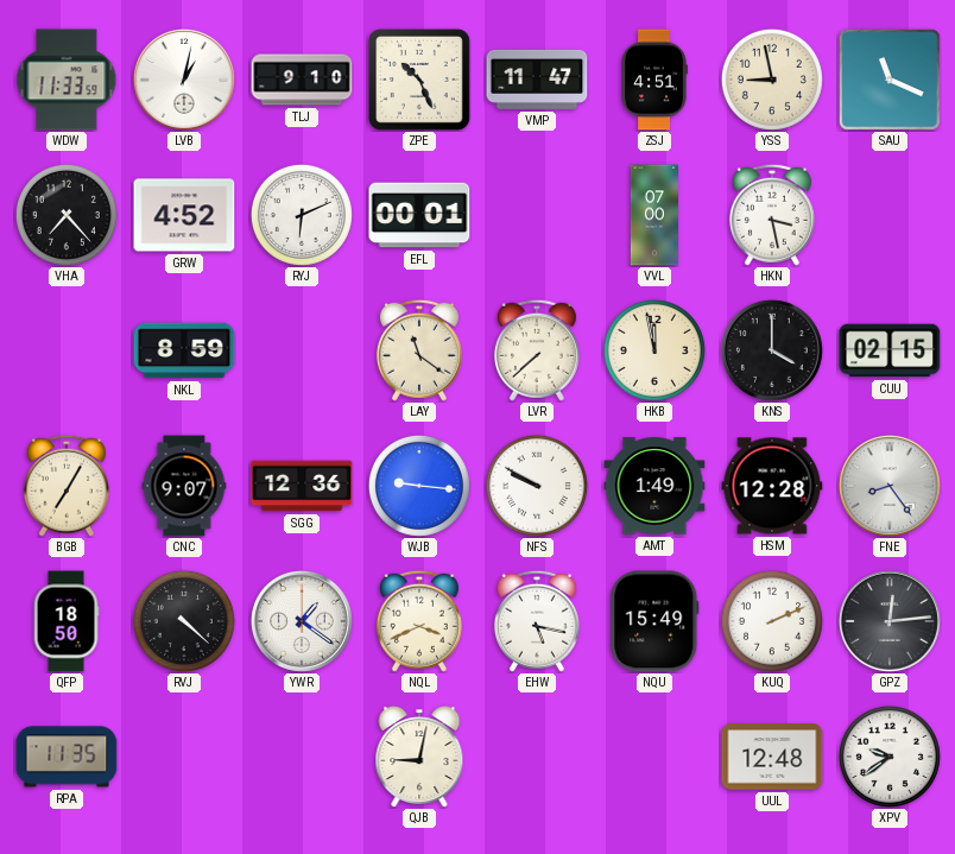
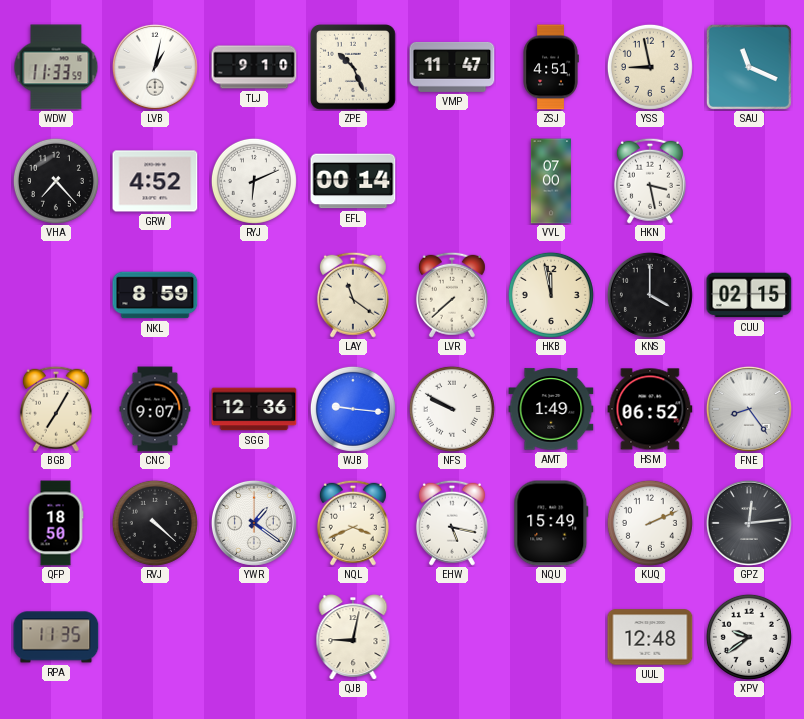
EFL: 00:01 -> 00:14
HSM: 12:28 -> 06:52
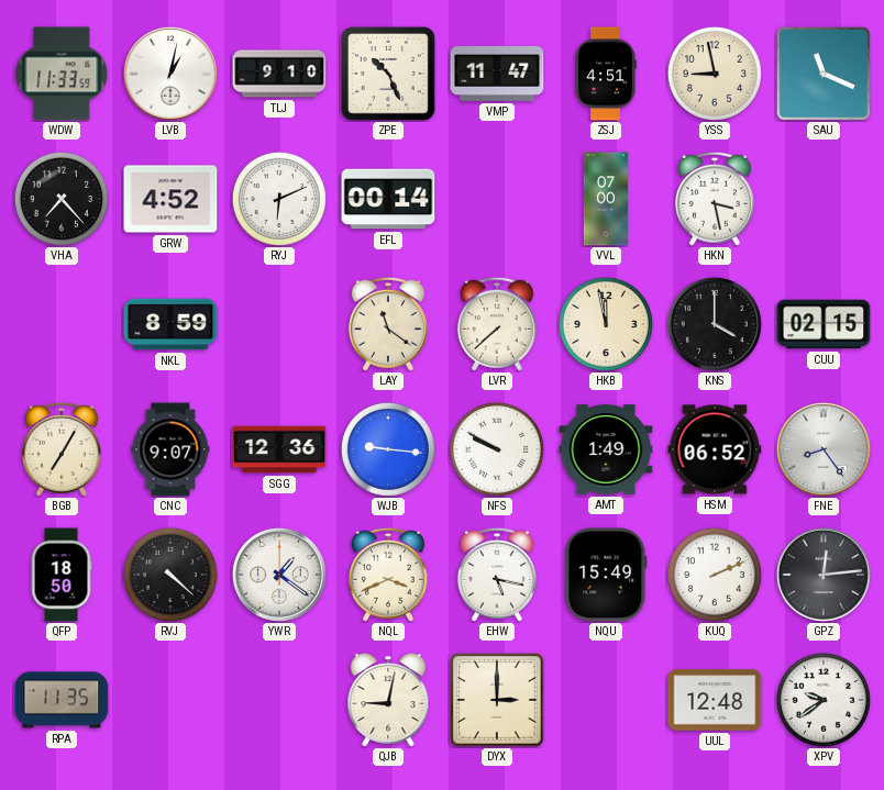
DYX: none -> 3:00
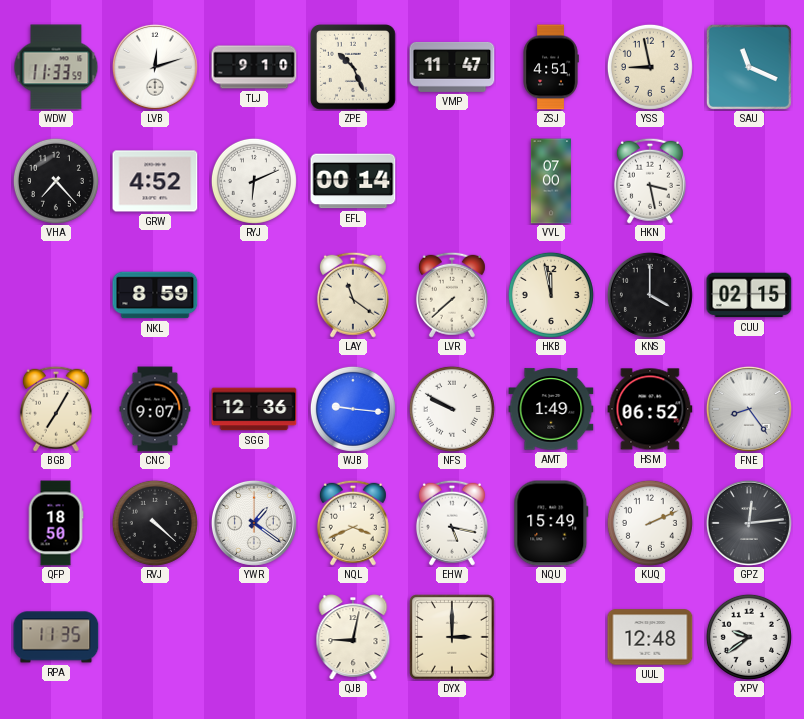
LVB: 1:02 -> 12:12
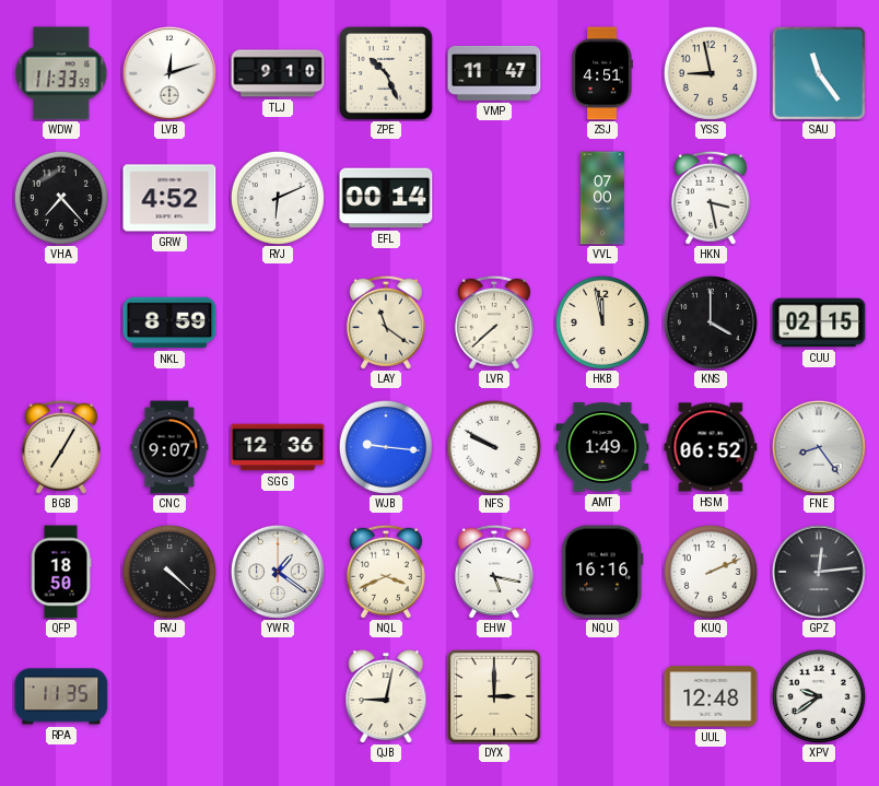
SAU: 11:19 -> 11:24
NQU: 15:49 -> 16:16
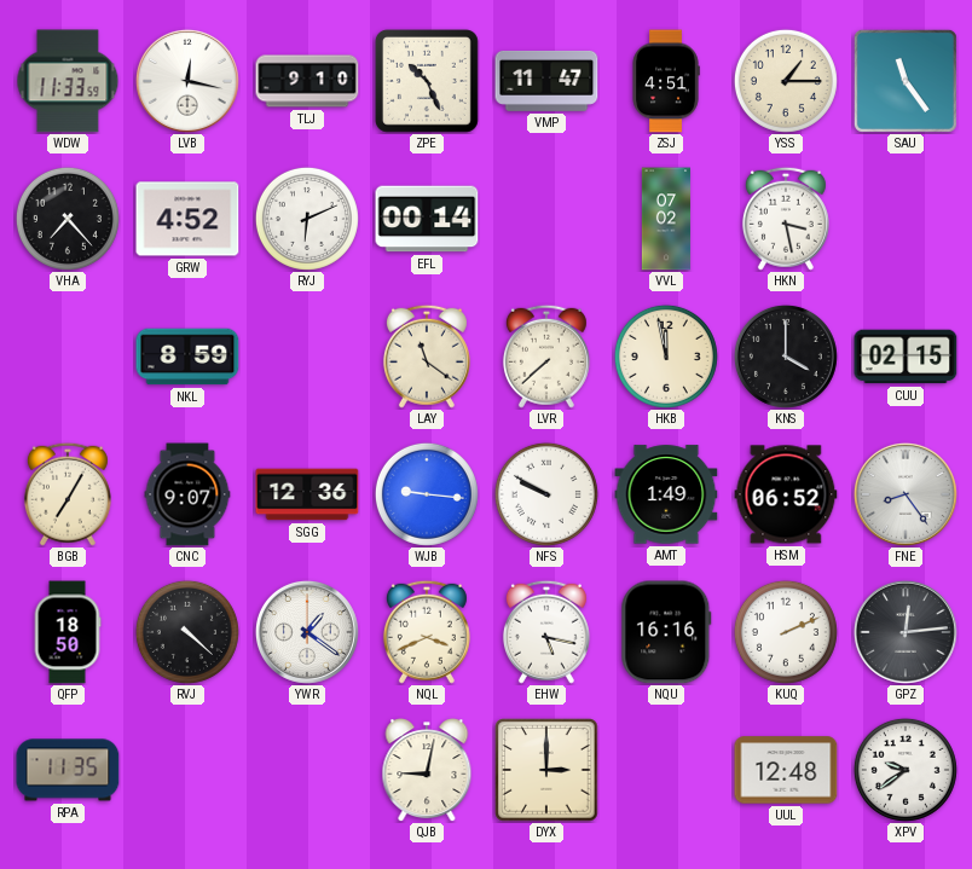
LVB: 12:12 -> 12:17
YSS: 8:58 -> 1:15
VVL: 07:00 -> 07:02
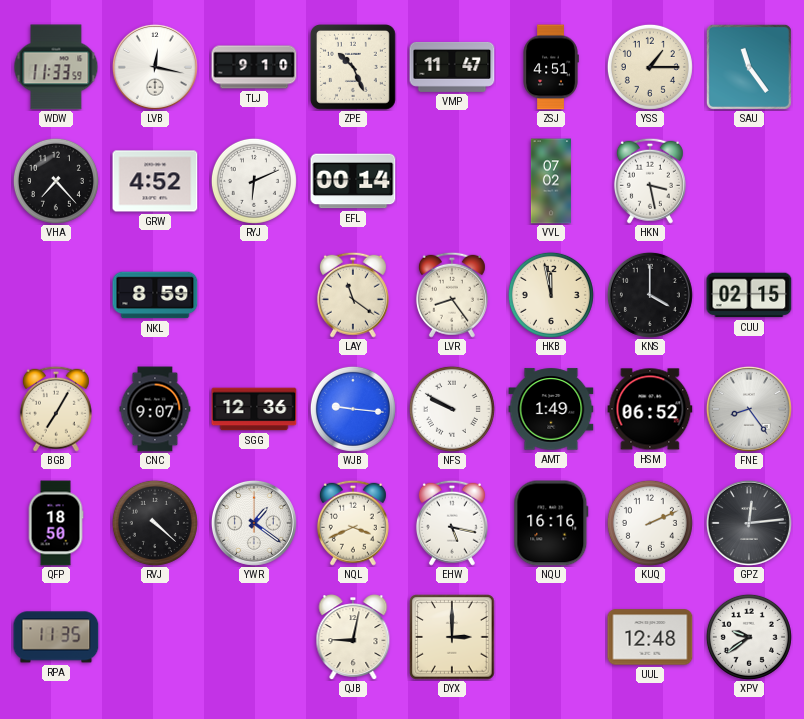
LVR: 7:38 -> 8:24
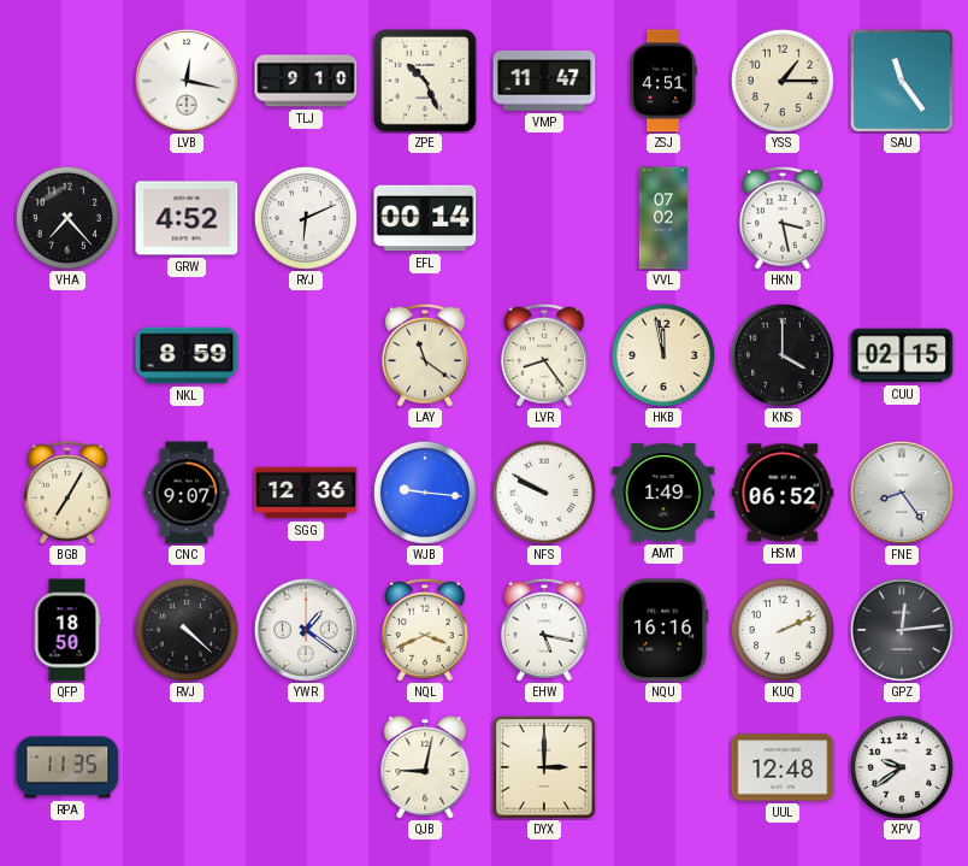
WDW: 11:33 -> none
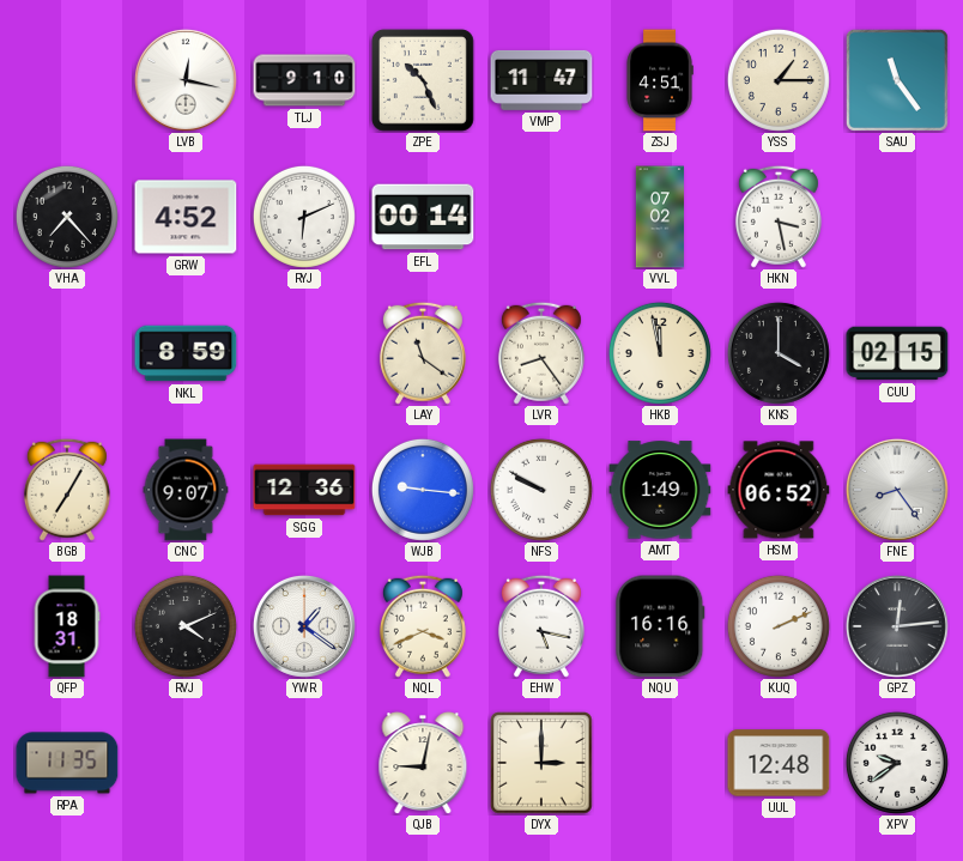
QFP: 18:50 -> 18:31
RVJ: 4:22 -> 4:11
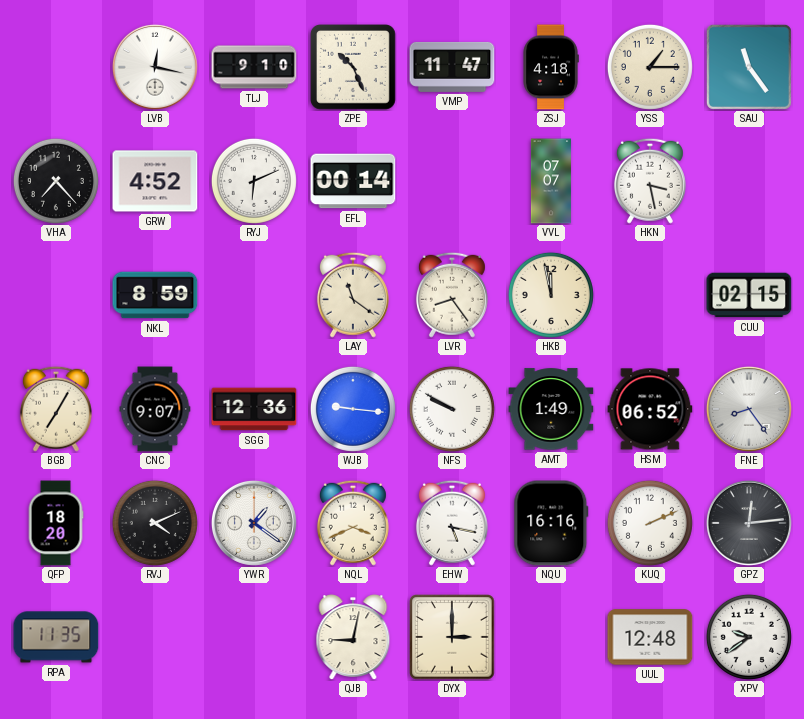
ZSJ: 4:51 -> 4:18
VVL: 07:02 -> 07:07
KNS: 4:00 -> none
QFP: 18:31 -> 18:20
